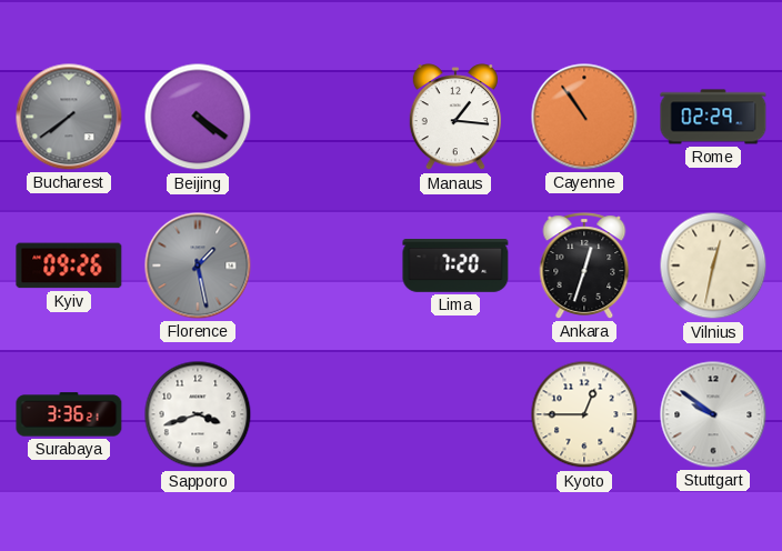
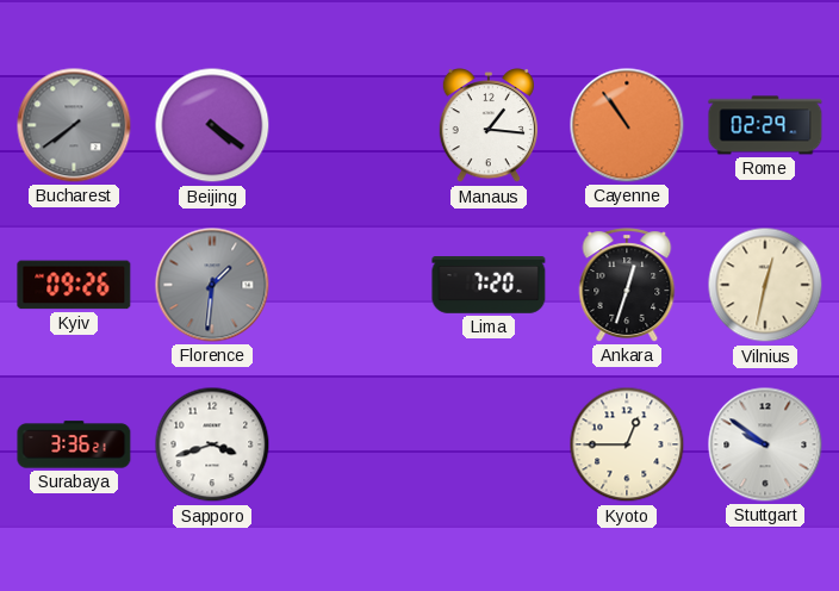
Florence: 1:28 -> 1:31
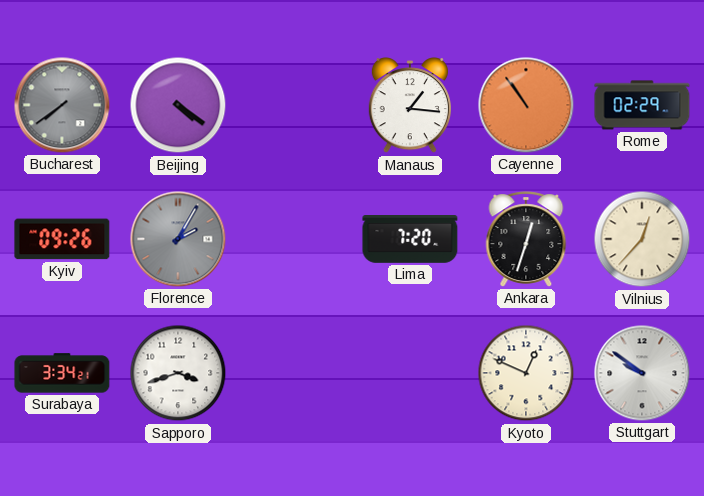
Florence: 1:31 -> 2:05
Vilnius: 12:32 -> 12:37
Surabaya: 3:36 -> 3:34
Kyoto: 12:45 -> 12:49
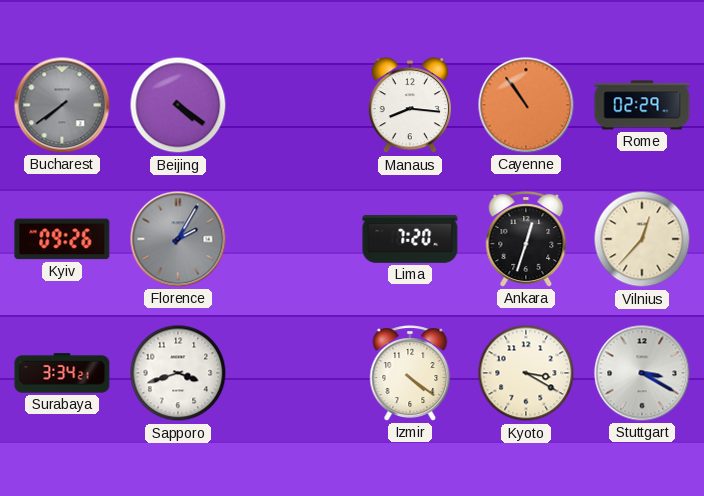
Manaus: 1:16 -> 8:16
Izmir: none -> 4:21
Kyoto: 12:49 -> 3:20
Stuttgart: 9:51 -> 3:20
